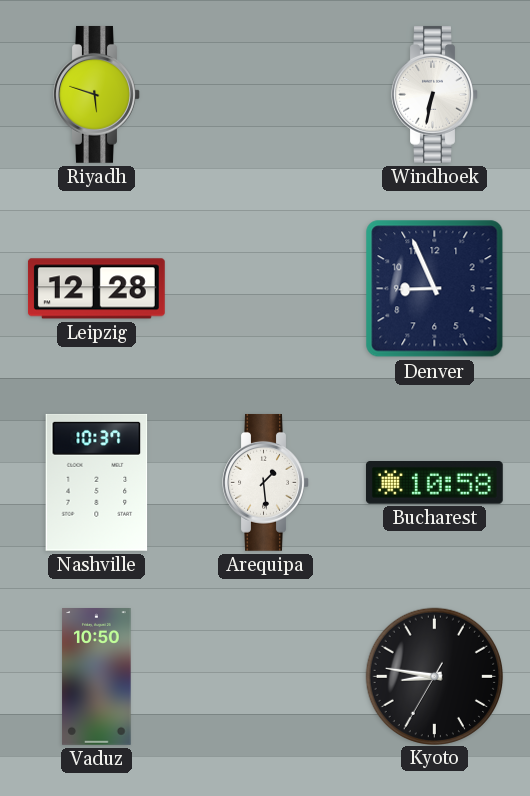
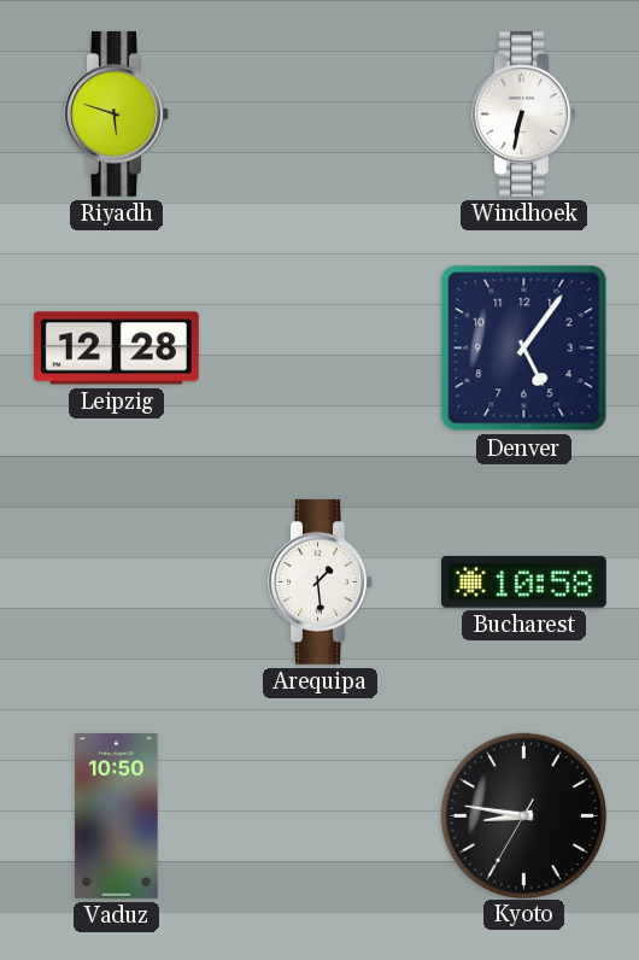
Denver: 8:56 -> 5:06
Nashville: 10:37 -> none
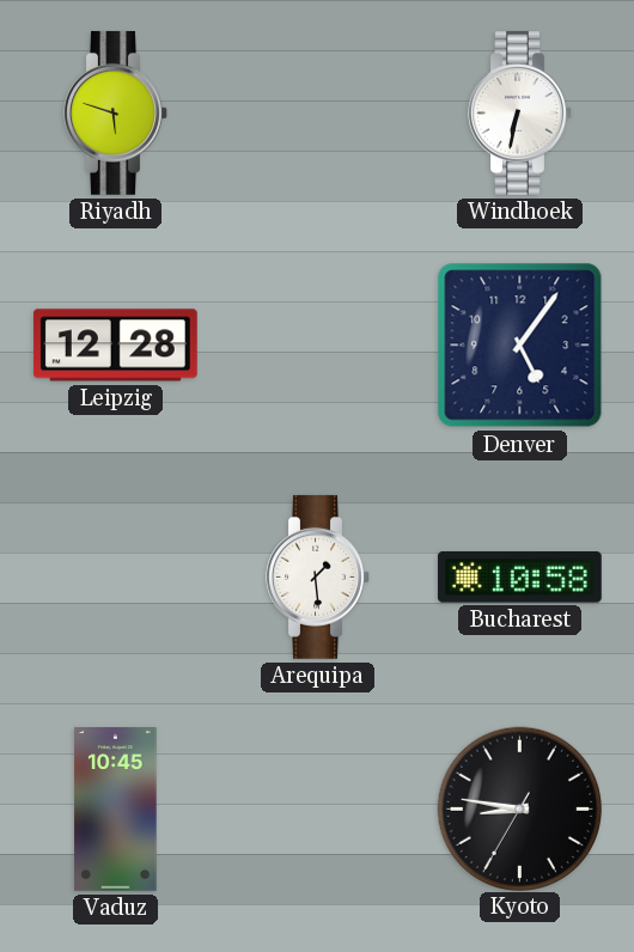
Vaduz: 10:50 -> 10:45
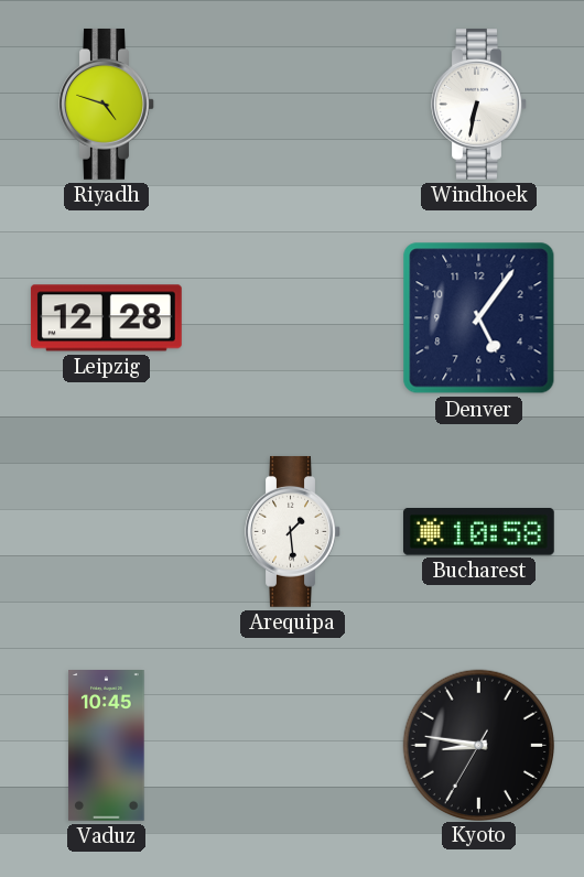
Riyadh: 5:48 -> 4:48
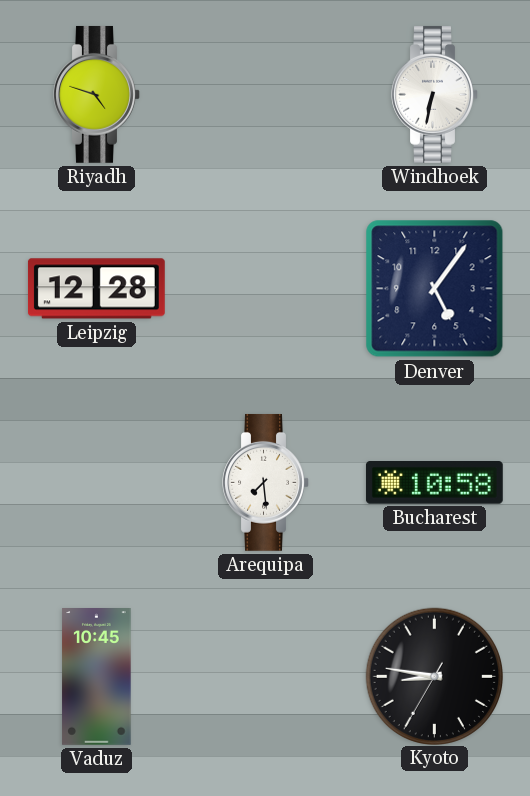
Arequipa: 1:29 -> 7:29
